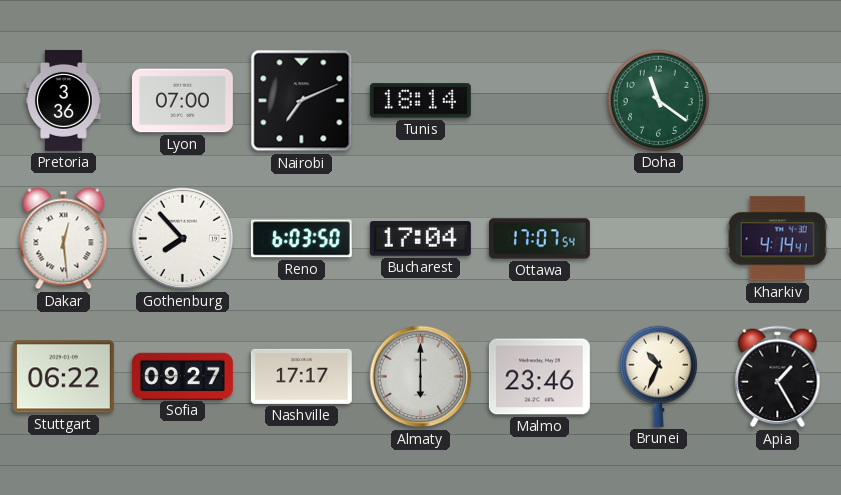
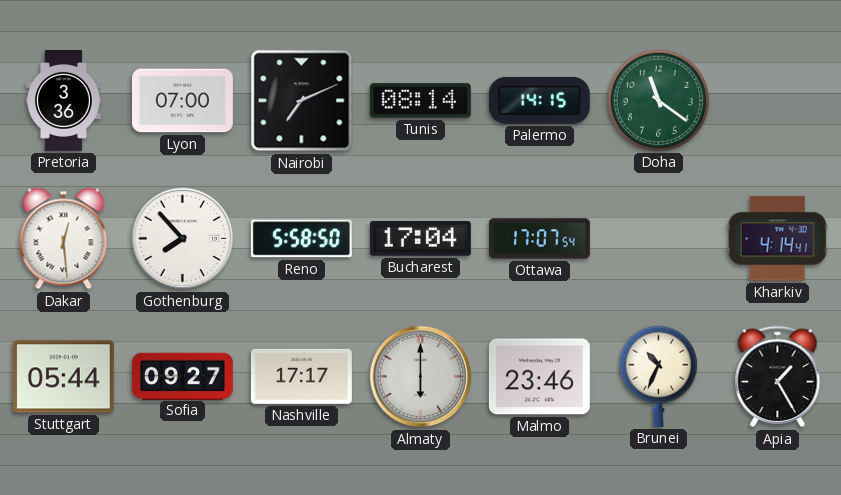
Tunis: 18:14 -> 08:14
Palermo: none -> 14:15
Reno: 6:03 -> 5:58
Stuttgart: 06:22 -> 05:44
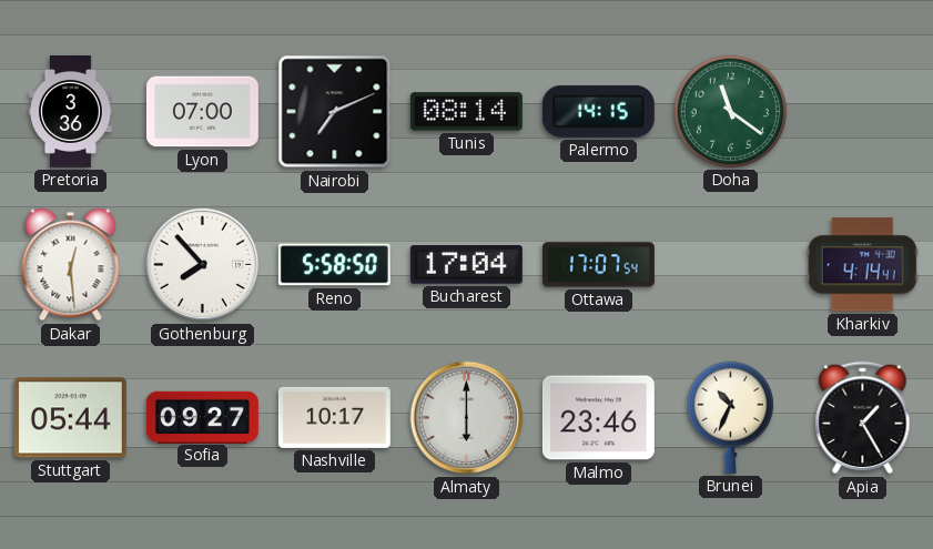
Nashville: 17:17 -> 10:17
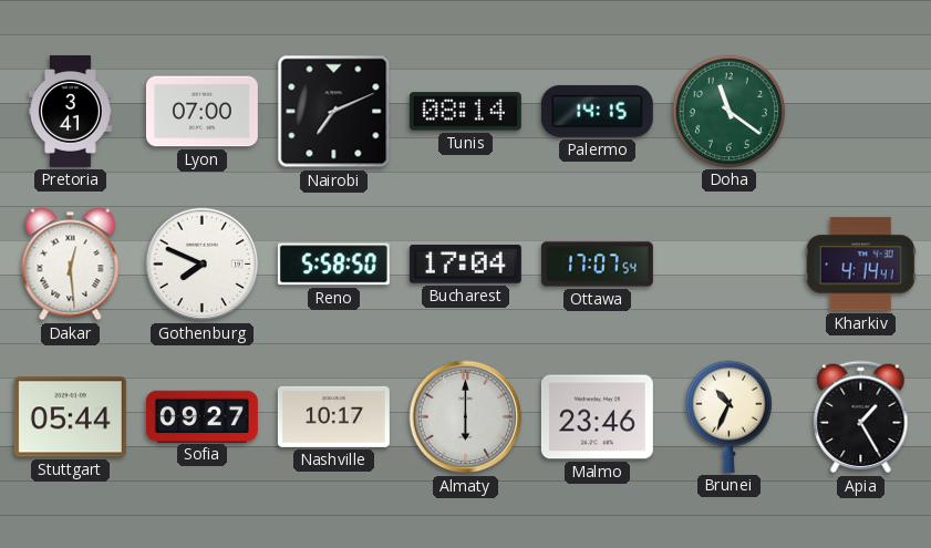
Pretoria: 3:36 -> 3:41
Gothenburg: 7:53 -> 7:49
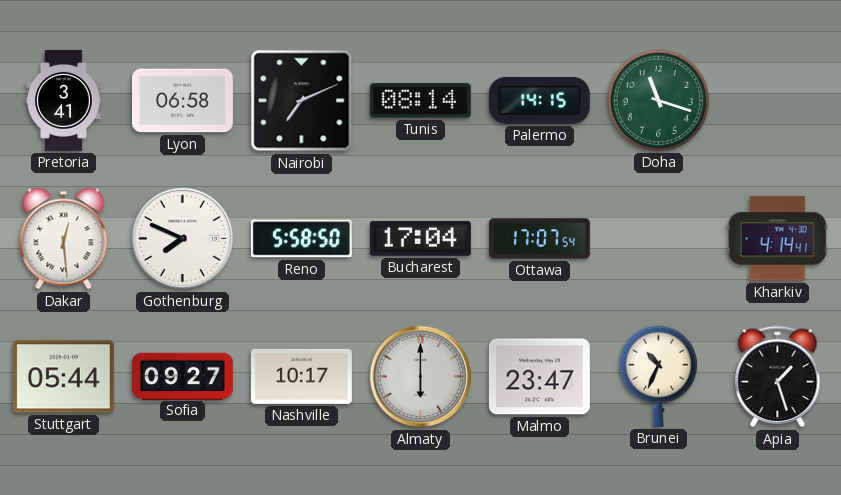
Lyon: 07:00 -> 06:58
Doha: 11:21 -> 11:18
Malmo: 23:46 -> 23:47
Apia: 1:25 -> 1:27
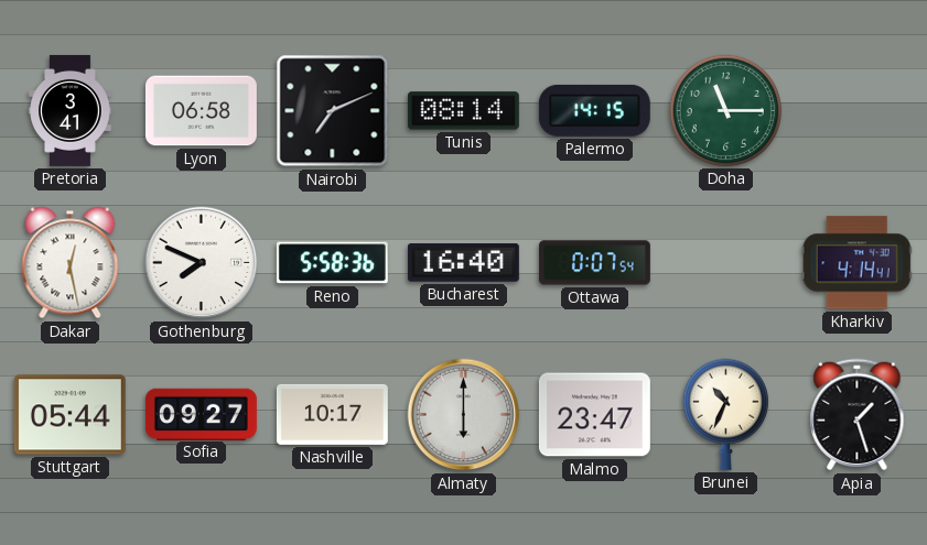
Doha: 11:18 -> 11:15
Dakar: 12:29 -> 12:28
Reno: 5:58:50 -> 5:58:36
Bucharest: 17:04 -> 16:40
Ottawa: 17:07 -> 0:07
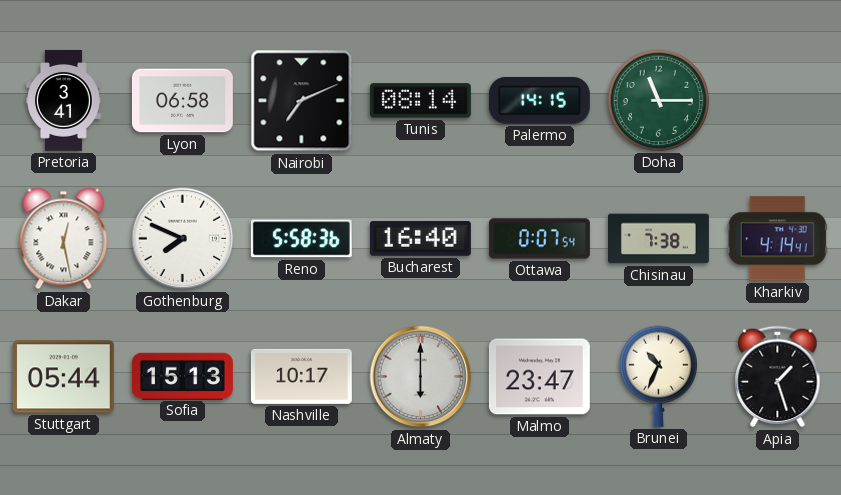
Chisinau: none -> 7:38
Sofia: 09:27 -> 15:13
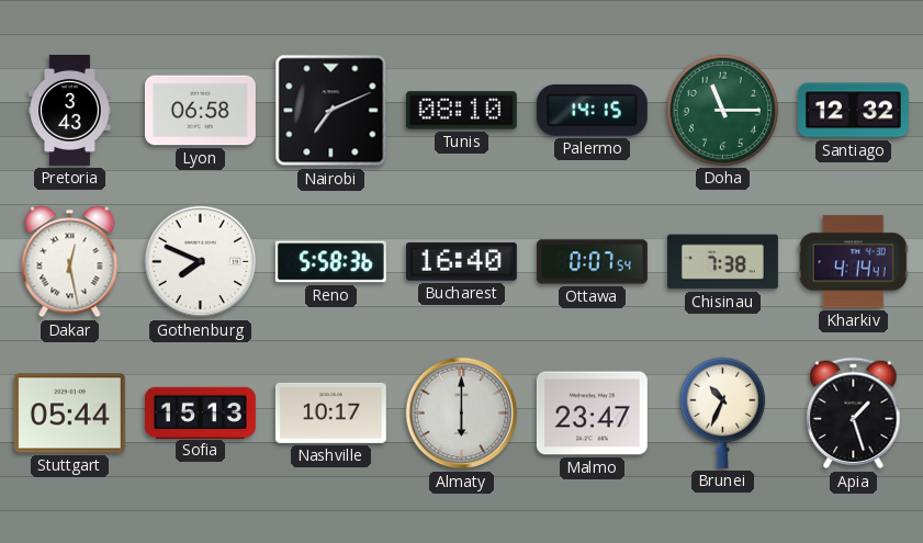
Pretoria: 3:41 -> 3:43
Tunis: 08:14 -> 08:10
Santiago: none -> 12:32
